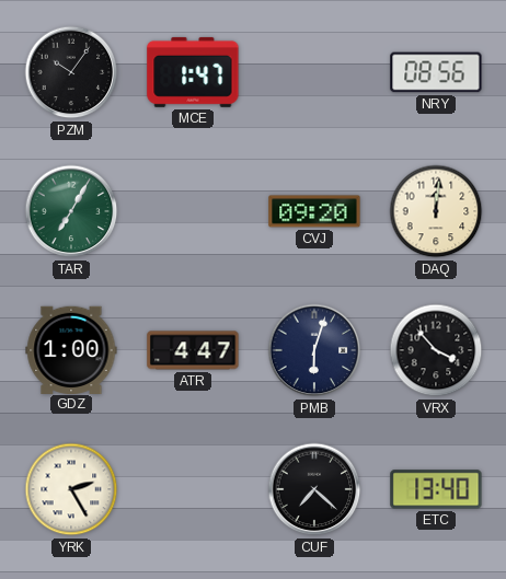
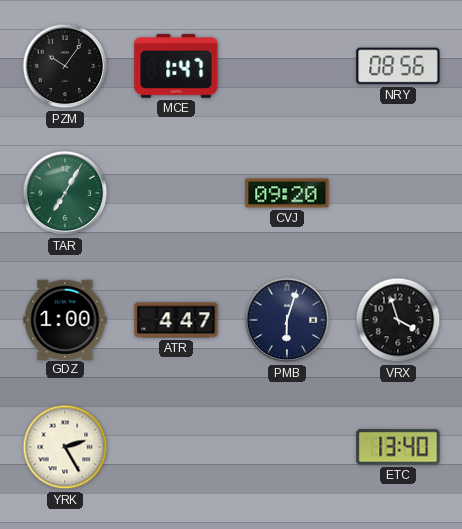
DAQ: 12:01 -> none
VRX: 3:53 -> 3:57
CUF: 7:22 -> none
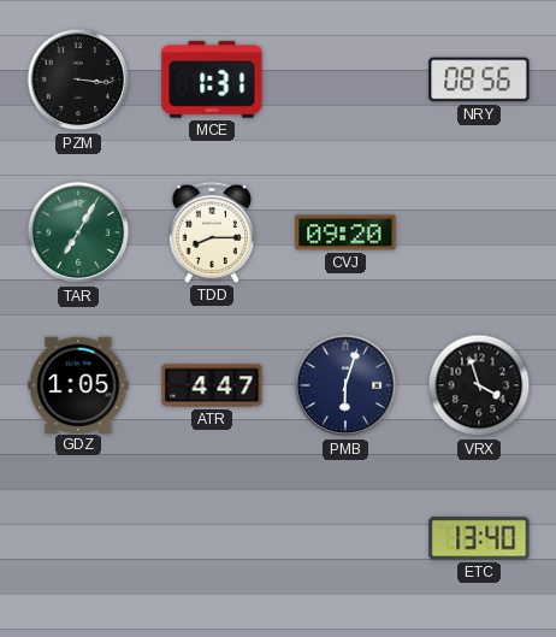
PZM: 10:06 -> 3:16
MCE: 1:47 -> 1:31
TDD: none -> 8:15
GDZ: 1:00 -> 1:05
YRK: 2:25 -> none
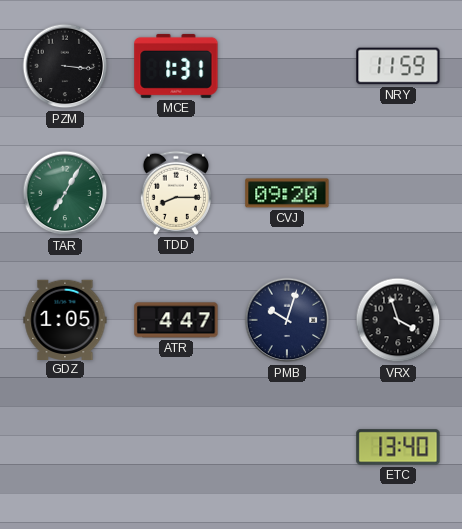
NRY: 08:56 -> 11:59
PMB: 6:03 -> 10:03
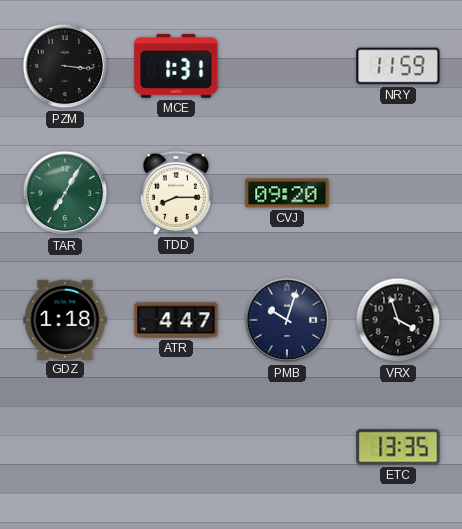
GDZ: 1:05 -> 1:18
ETC: 13:40 -> 13:35
